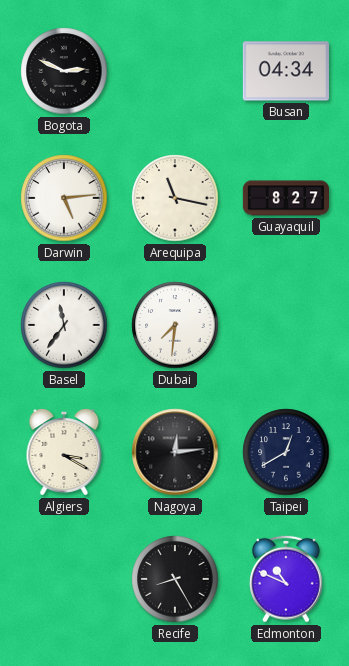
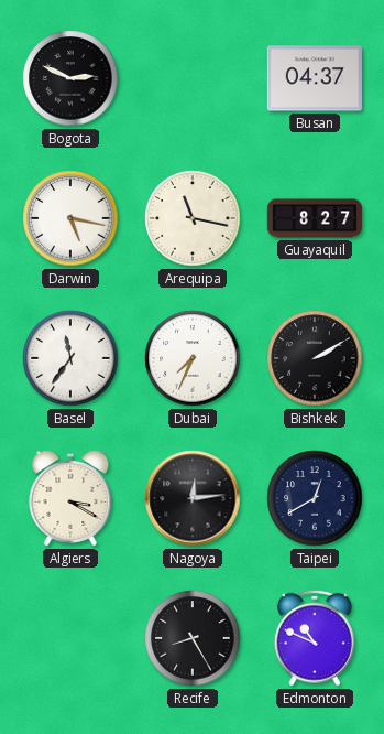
Busan: 04:34 -> 04:37
Darwin: 5:14 -> 5:17
Dubai: 7:31 -> 7:34
Bishkek: none -> 2:10
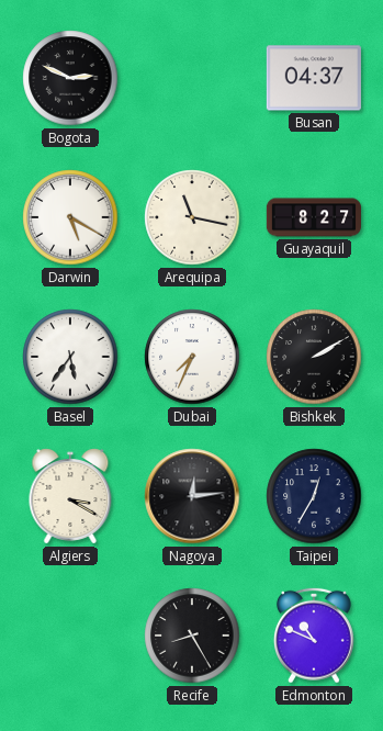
Darwin: 5:17 -> 5:20
Basel: 11:36 -> 5:36
Taipei: 12:40 -> 12:35
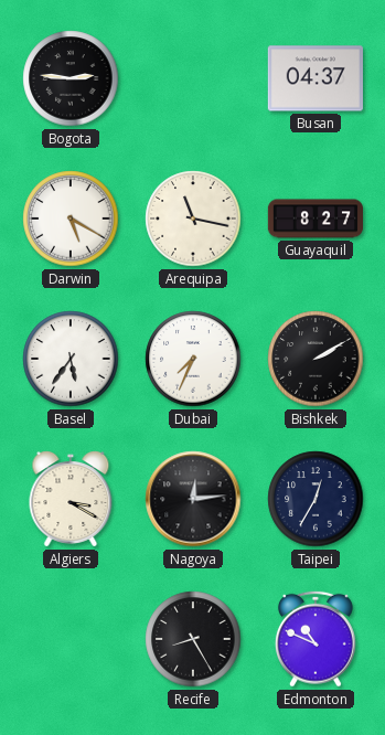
Bogota: 2:49 -> 2:46
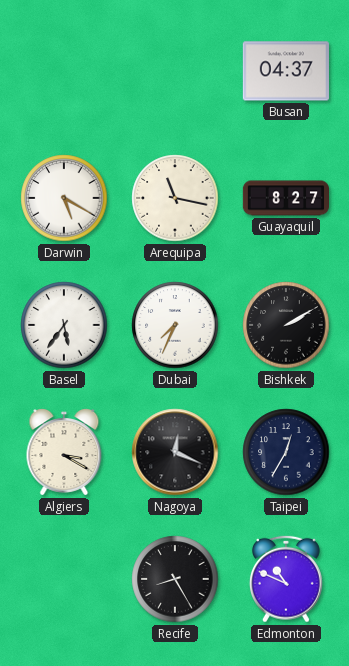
Bogota: 2:46 -> none
Nagoya: 12:14 -> 12:19
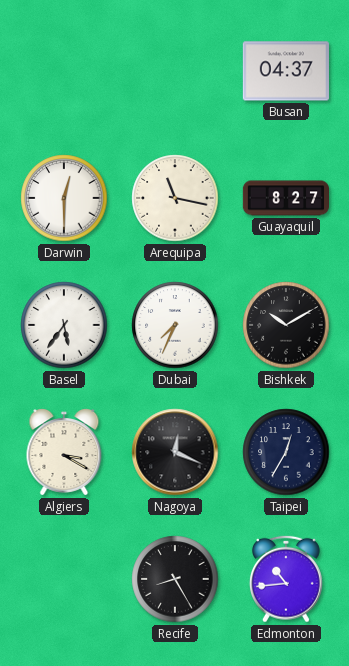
Darwin: 5:20 -> 12:30
Bishkek: 2:10 -> 10:10
Edmonton: 10:49 -> 10:44
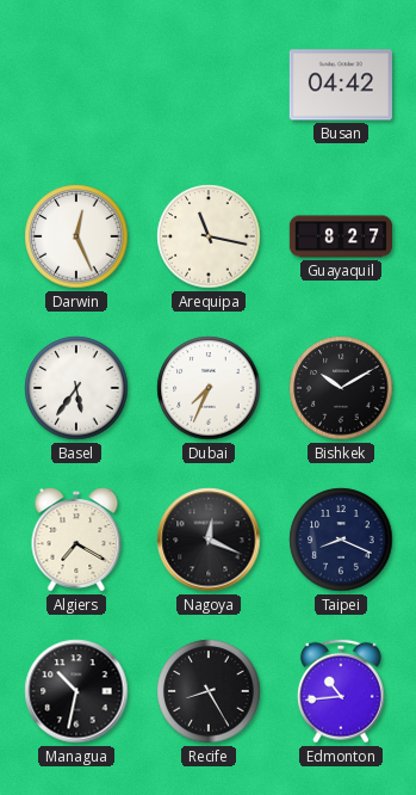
Busan: 04:37 -> 04:42
Darwin: 12:30 -> 12:26
Algiers: 3:20 -> 7:20
Taipei: 12:35 -> 8:19
Managua: none -> 10:32
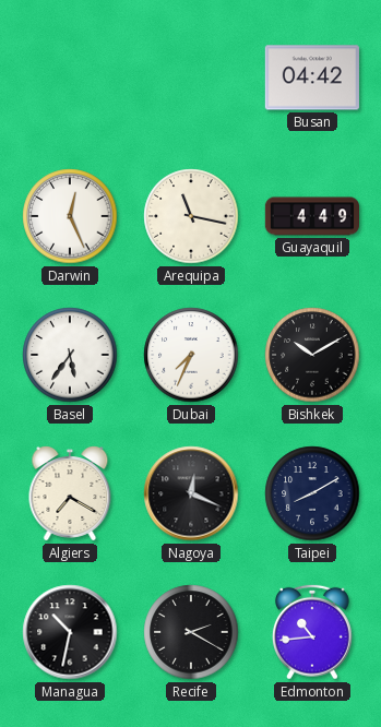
Guayaquil: 8:27 -> 4:49
Taipei: 8:19 -> 8:10
Recife: 8:25 -> 2:20
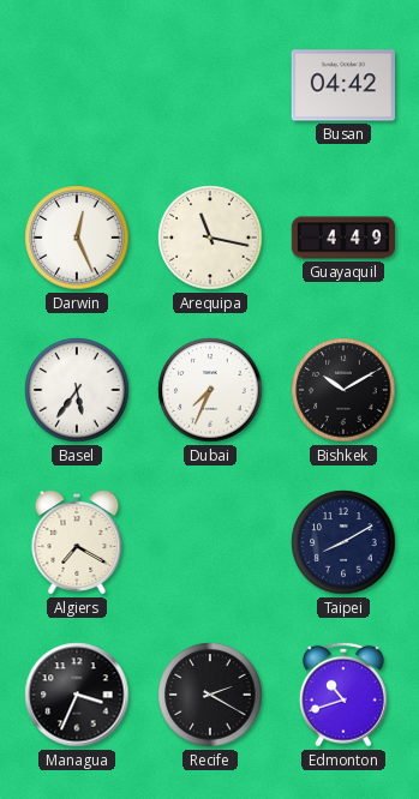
Nagoya: 12:19 -> none
Managua: 10:32 -> 3:34
Edmonton: 10:44 -> 10:42
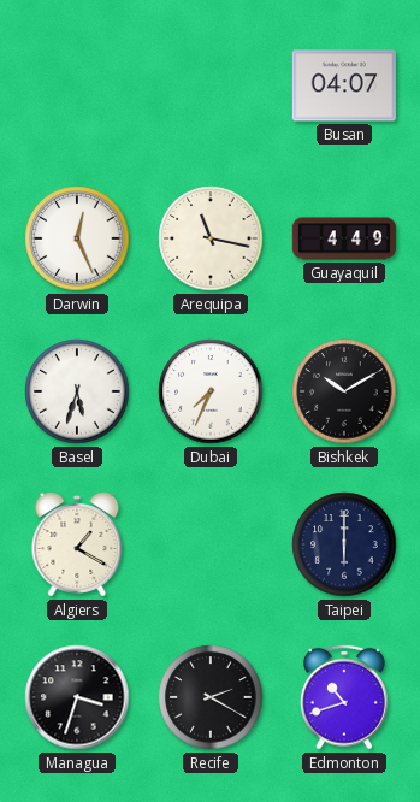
Busan: 04:42 -> 04:07
Basel: 5:36 -> 5:33
Algiers: 7:20 -> 1:20
Taipei: 8:10 -> 6:00
Managua: 3:34 -> 3:33
